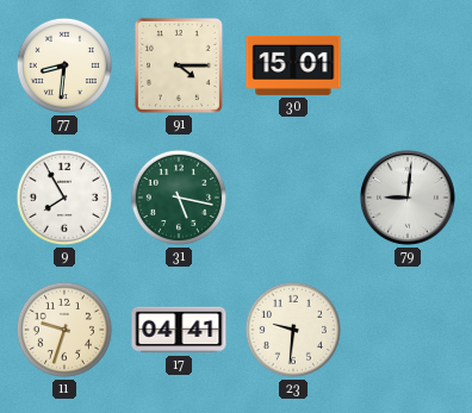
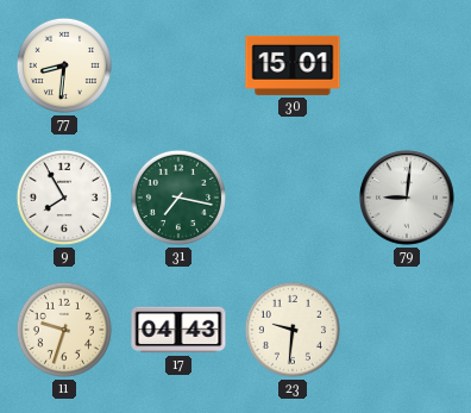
91: 4:15 -> none
31: 5:17 -> 7:17
17: 04:41 -> 04:43
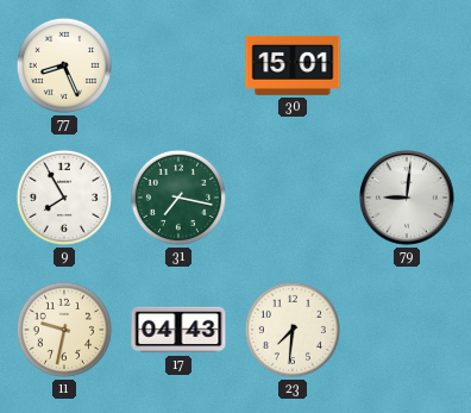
77: 8:31 -> 8:26
11: 9:33 -> 9:32
23: 9:31 -> 7:31
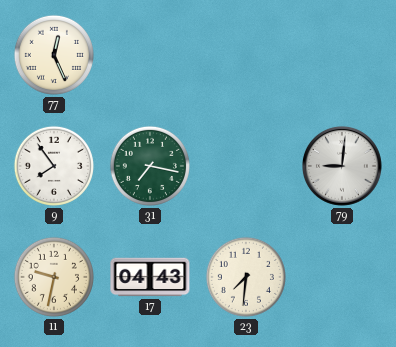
77: 8:26 -> 12:26
30: 15:01 -> none
9: 7:55 -> 7:54
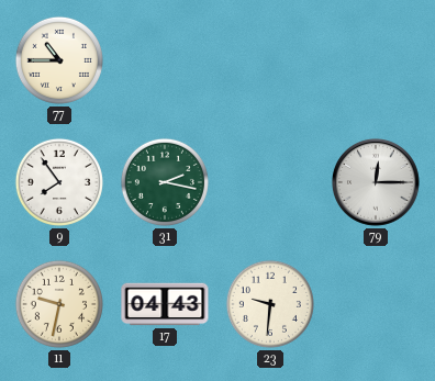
77: 12:26 -> 10:45
31: 7:17 -> 2:17
79: 9:01 -> 12:15
23: 7:31 -> 9:31
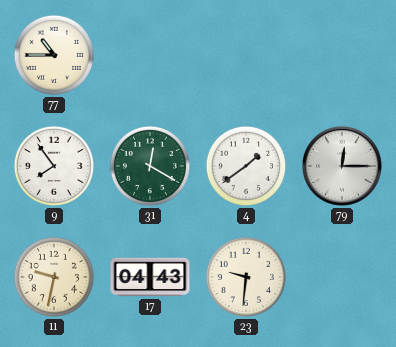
31: 2:17 -> 12:20
4: none -> 1:39
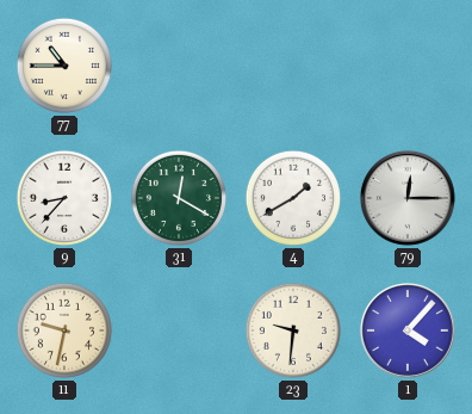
9: 7:54 -> 8:37
4: 1:39 -> 1:40
17: 04:43 -> none
1: none -> 4:07
